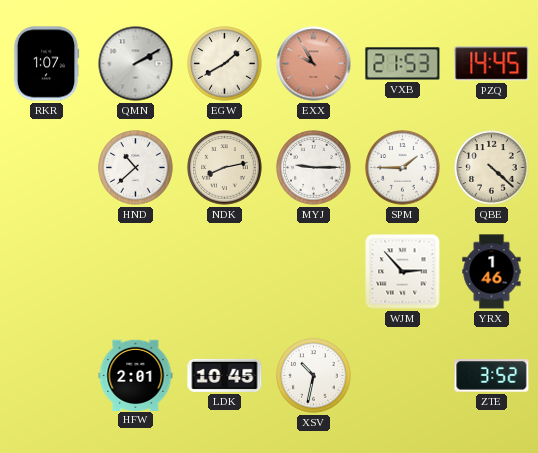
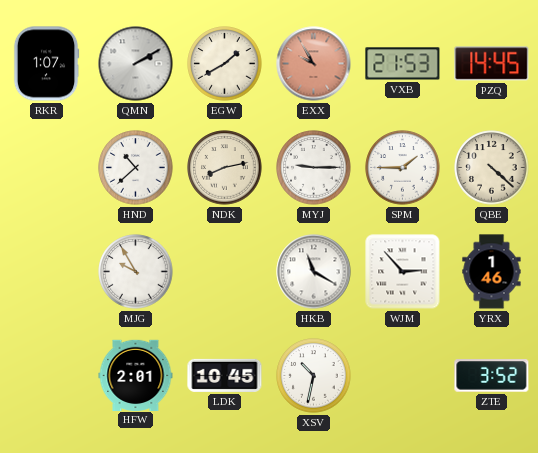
MJG: none -> 9:55
HKB: none -> 11:20
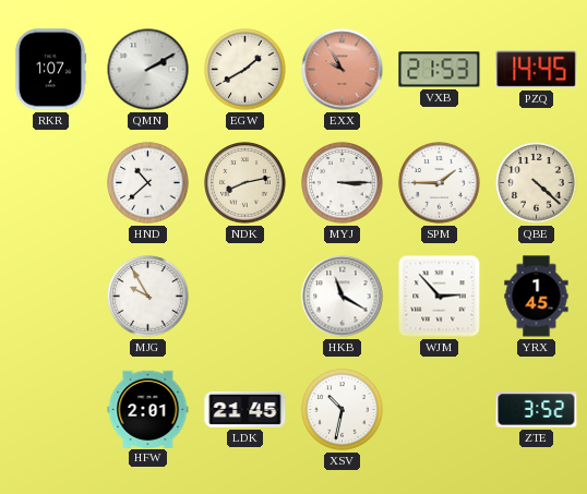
MYJ: 9:15 -> 3:15
YRX: 1:46 -> 1:45
LDK: 10:45 -> 21:45
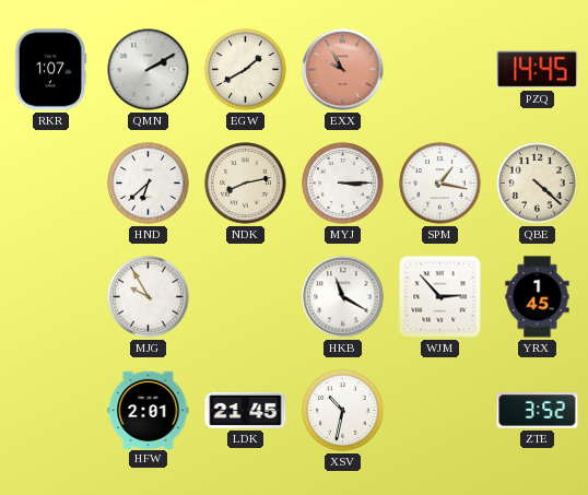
VXB: 21:53 -> none
HND: 10:38 -> 6:38
SPM: 1:45 -> 1:17
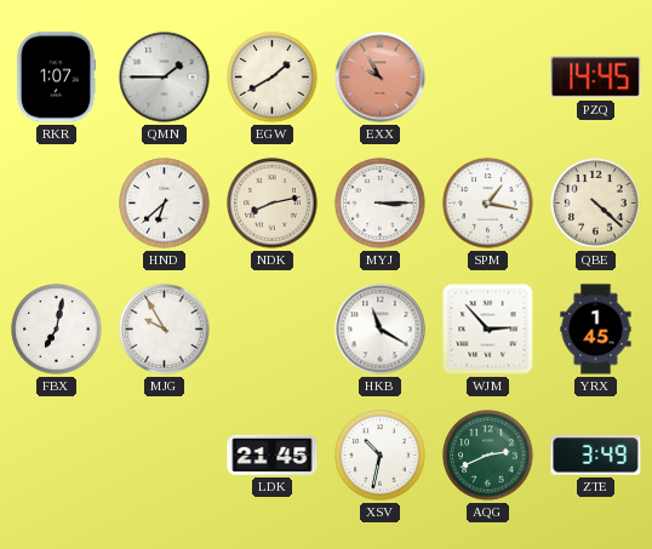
QMN: 2:10 -> 1:45
FBX: none -> 7:02
HFW: 2:01 -> none
AQG: none -> 2:41
ZTE: 3:52 -> 3:49
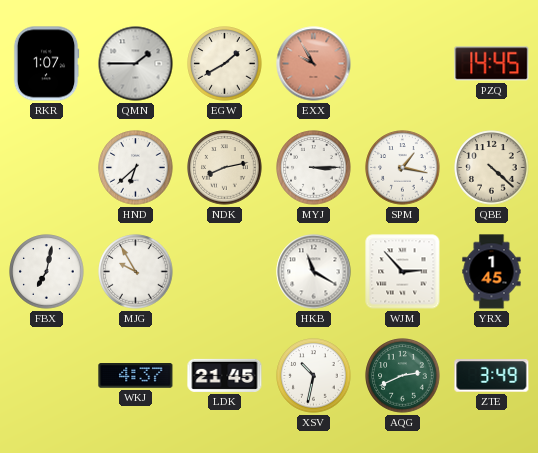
WKJ: none -> 4:37
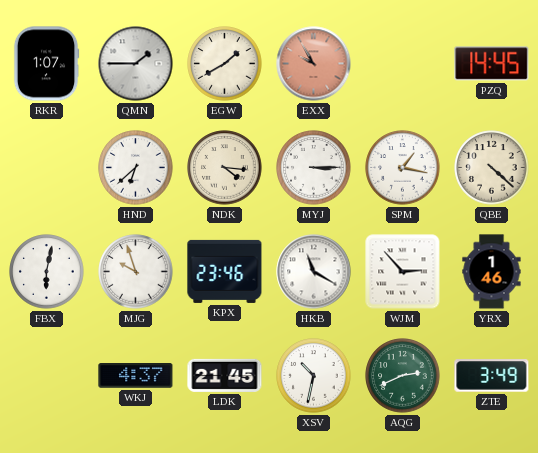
NDK: 8:13 -> 4:16
FBX: 7:02 -> 6:02
MJG: 9:55 -> 9:57
KPX: none -> 23:46
YRX: 1:45 -> 1:46
